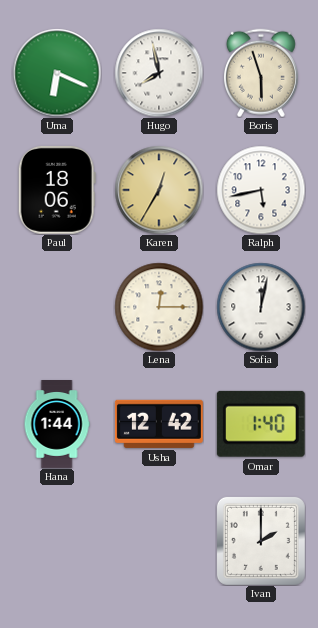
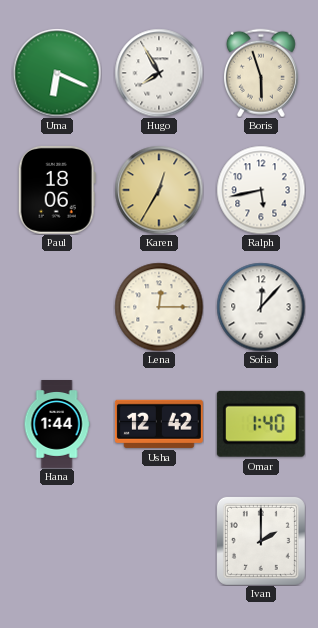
Hugo: 7:58 -> 7:55
Sofia: 12:02 -> 12:07
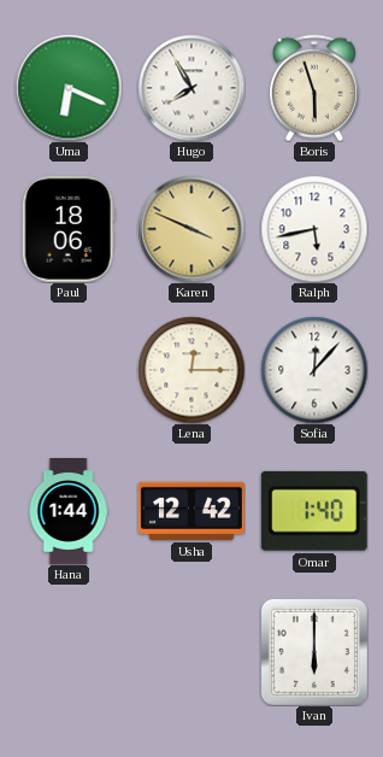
Karen: 12:35 -> 3:49
Ivan: 2:00 -> 6:00
